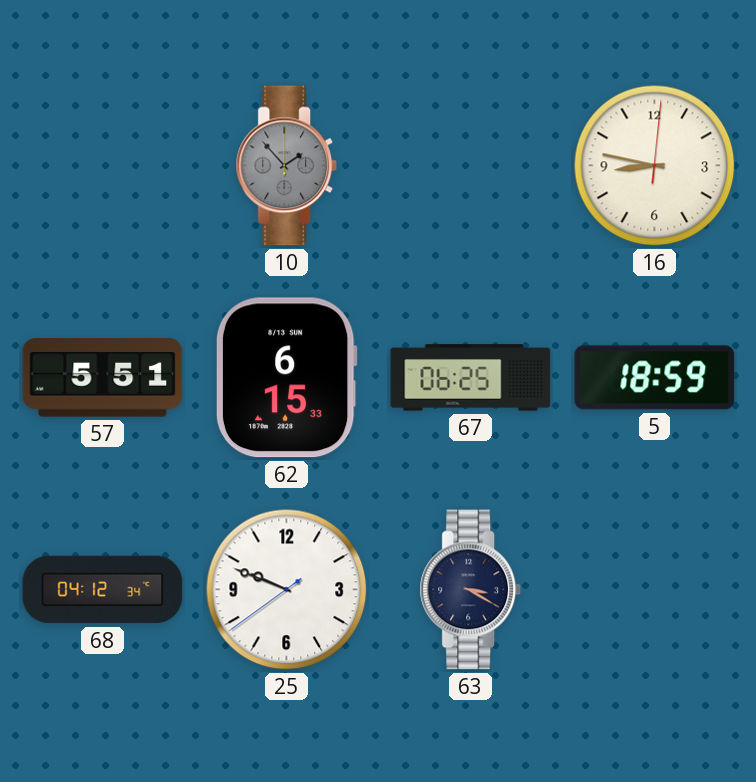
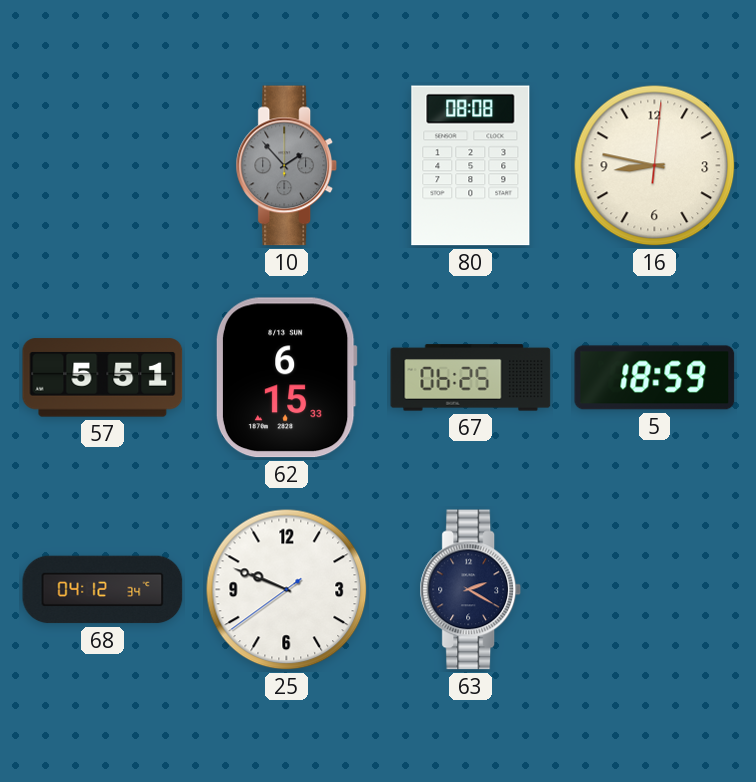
80: none -> 08:08
63: 3:20 -> 2:20
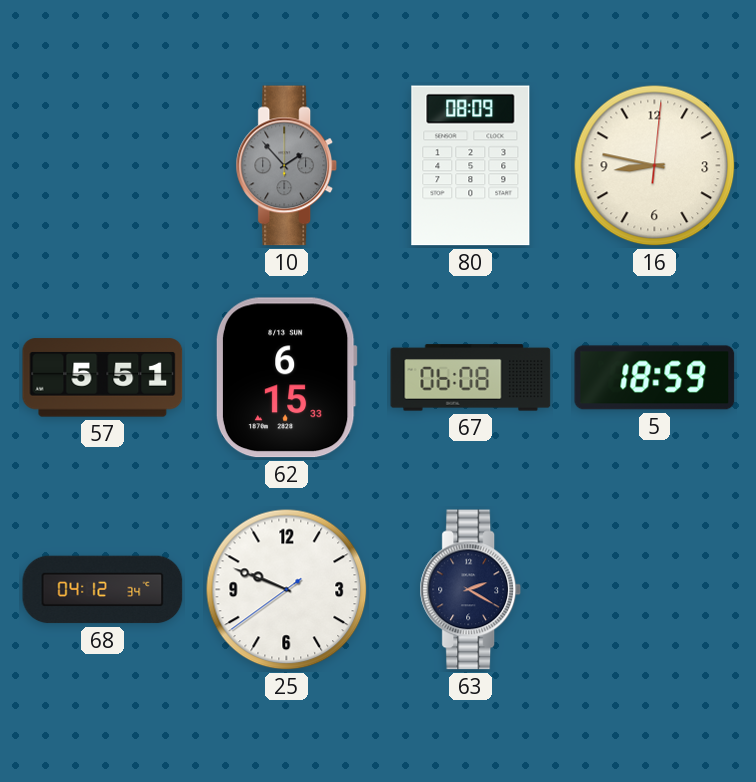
80: 08:08 -> 08:09
67: 06:25 -> 06:08
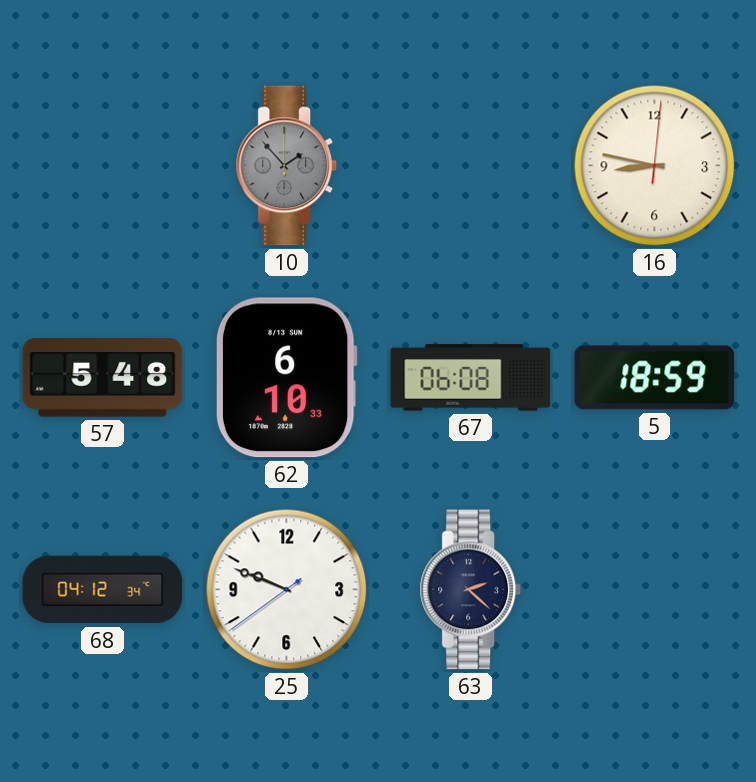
80: 08:09 -> none
57: 5:51 -> 5:48
62: 6:15 -> 6:10
63: 2:20 -> 2:22
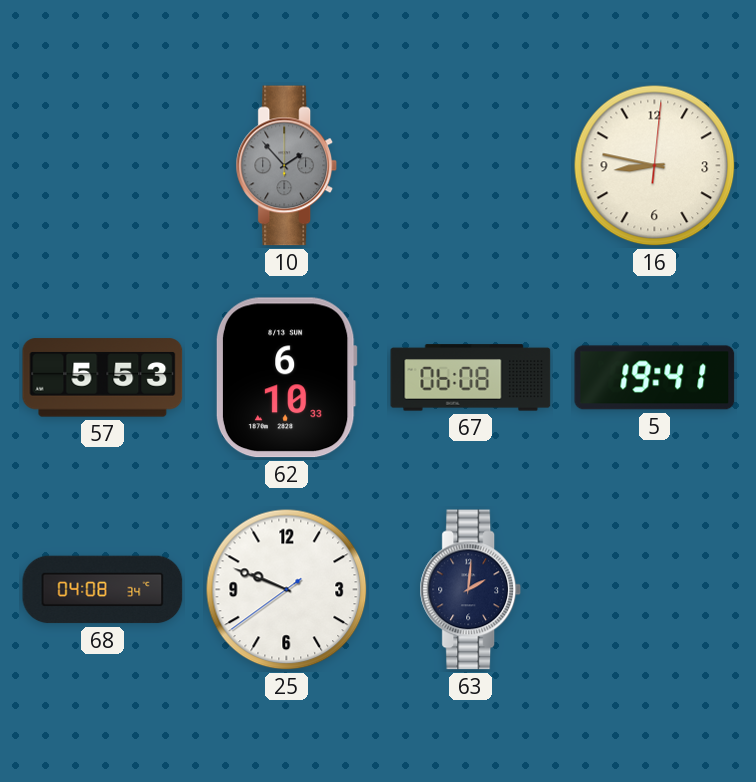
57: 5:48 -> 5:53
5: 18:59 -> 19:41
68: 04:12 -> 04:08
63: 2:22 -> 2:01
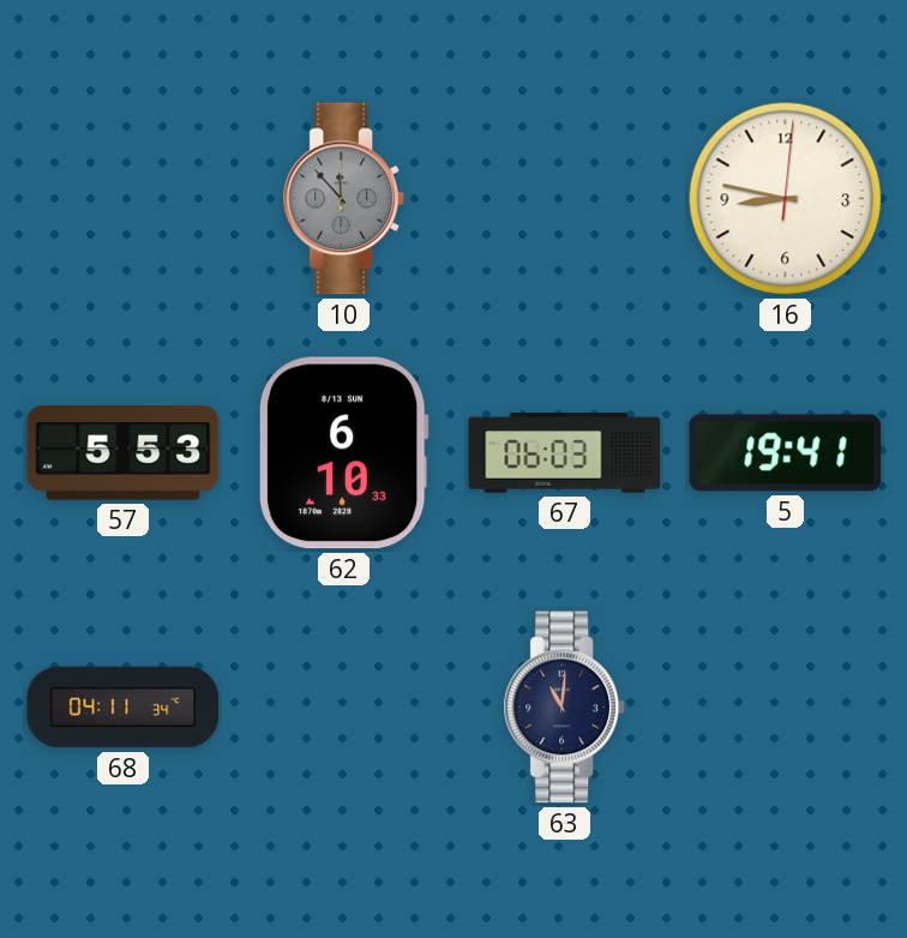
10: 1:53 -> 11:53
67: 06:08 -> 06:03
68: 04:08 -> 04:11
25: 9:48 -> none
63: 2:01 -> 11:01
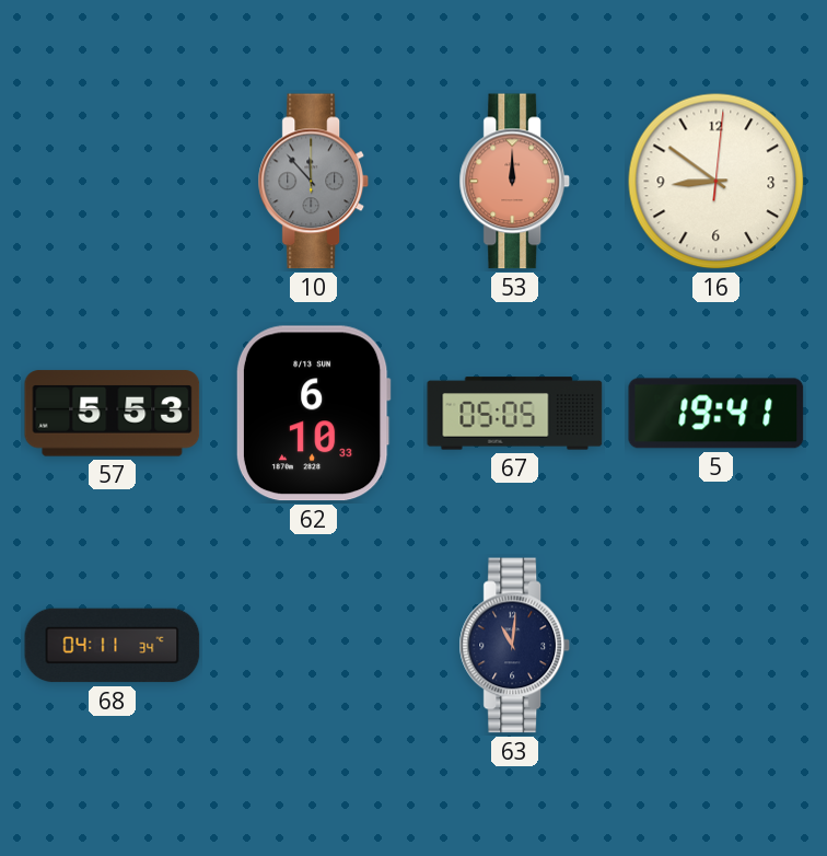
53: none -> 12:00
16: 8:47 -> 8:51
67: 06:03 -> 05:05
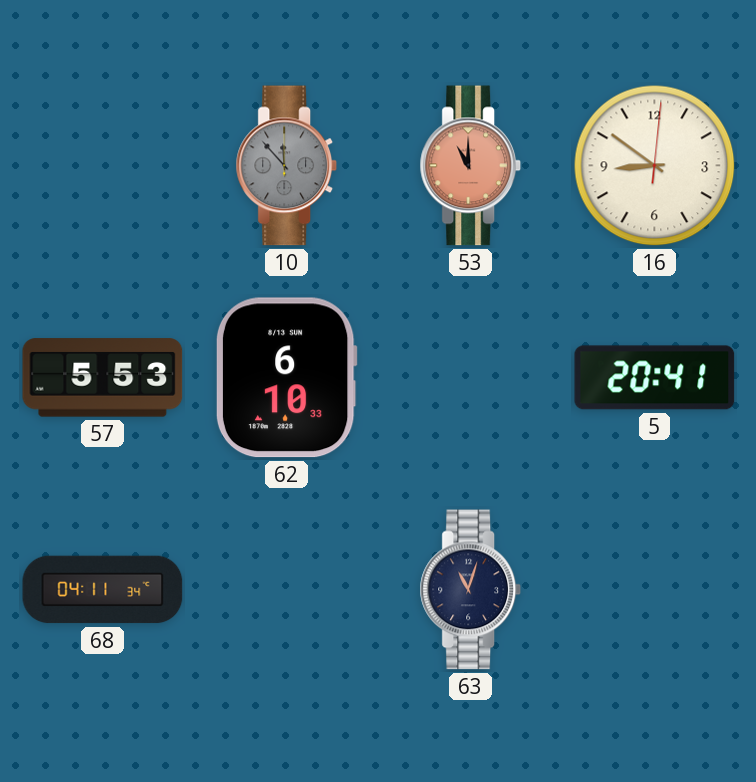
53: 12:00 -> 11:00
67: 05:05 -> none
5: 19:41 -> 20:41
63: 11:01 -> 11:03
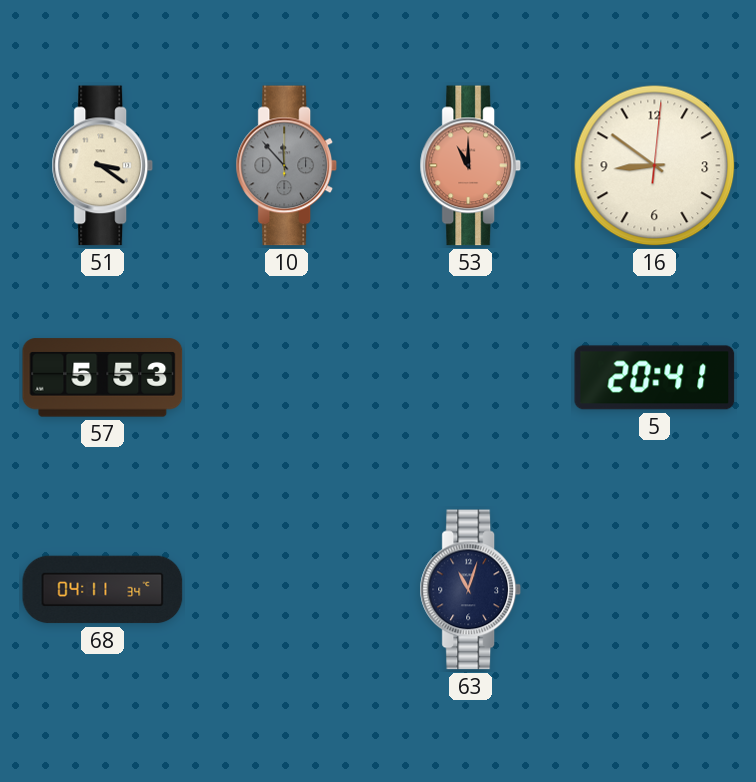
51: none -> 3:21
62: 6:10 -> none
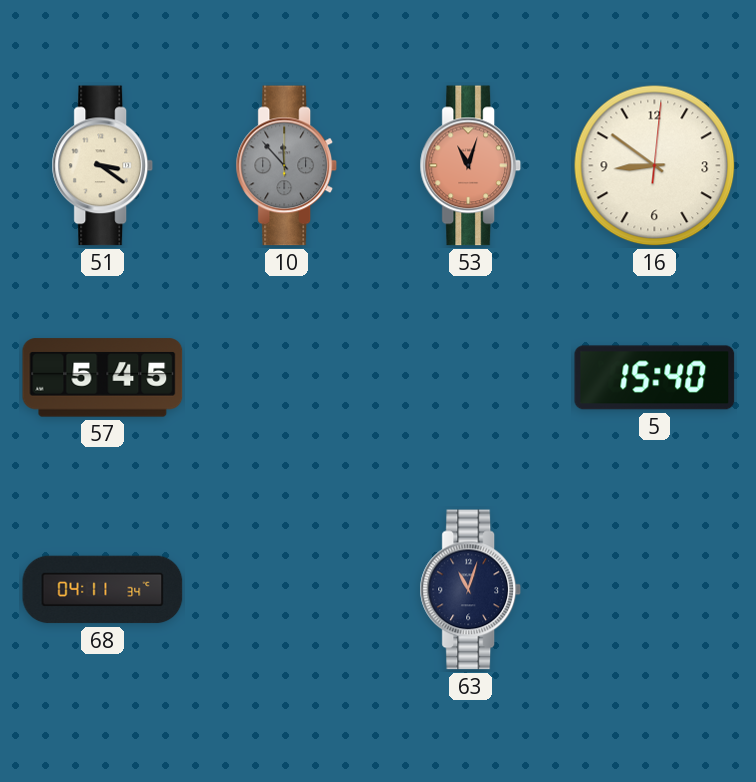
53: 11:00 -> 11:03
57: 5:53 -> 5:45
5: 20:41 -> 15:40
